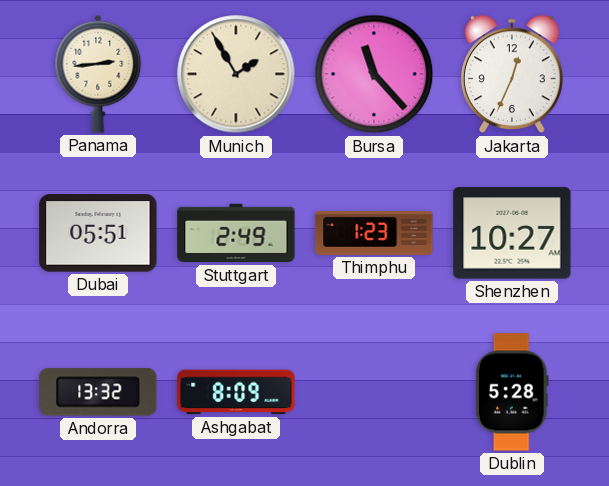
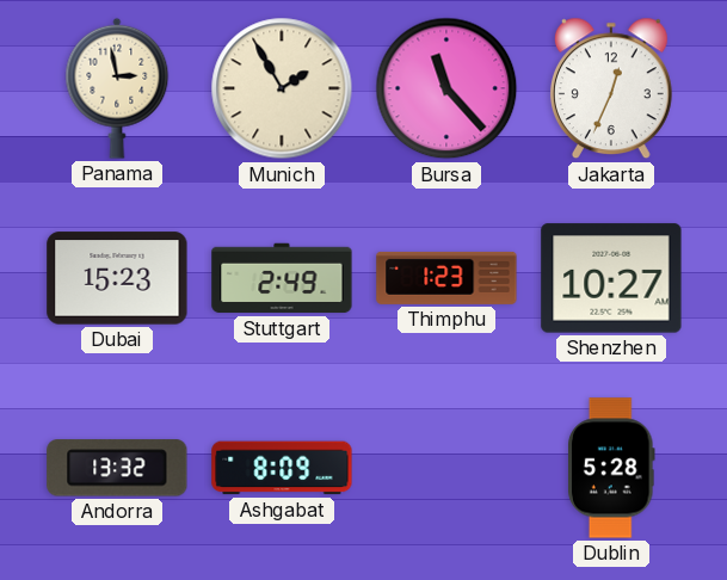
Panama: 2:44 -> 2:58
Dubai: 05:51 -> 15:23
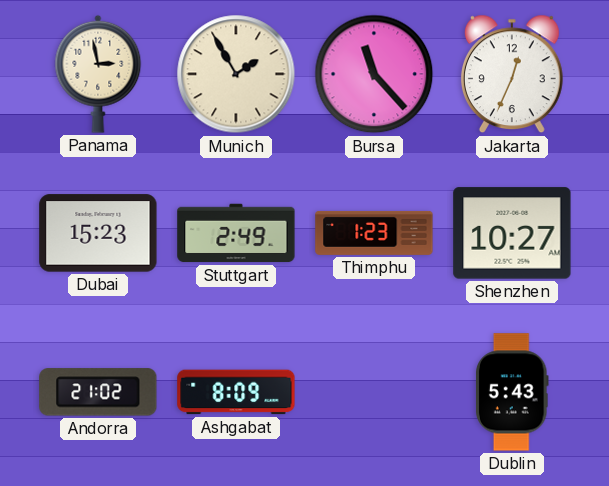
Andorra: 13:32 -> 21:02
Dublin: 5:28 -> 5:43
